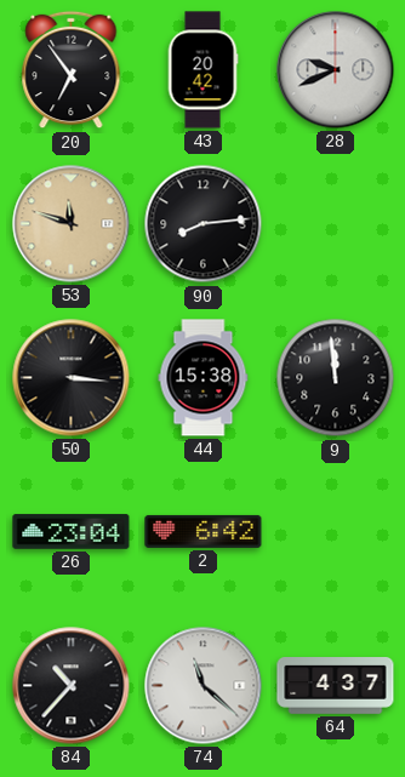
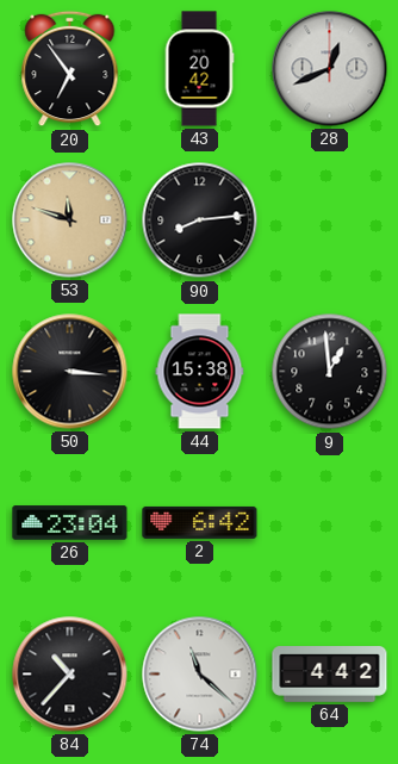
28: 9:41 -> 12:41
9: 11:59 -> 12:59
64: 4:37 -> 4:42
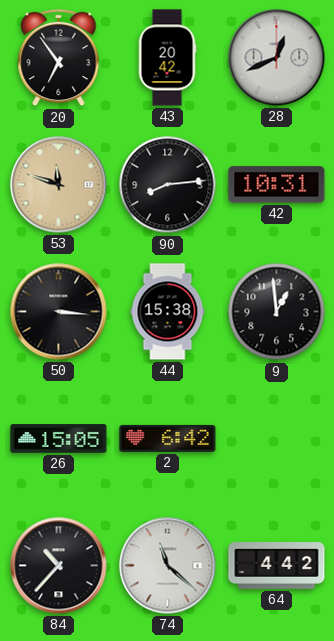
42: none -> 10:31
26: 23:04 -> 15:05
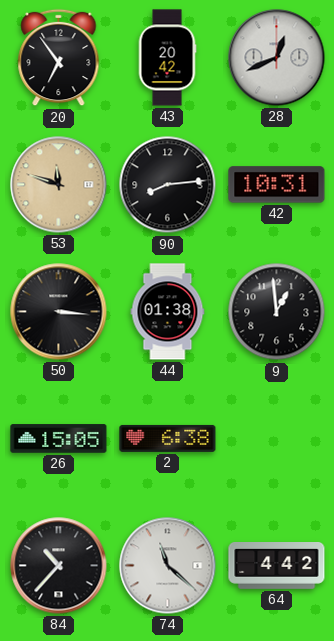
44: 15:38 -> 01:38
2: 6:42 -> 6:38
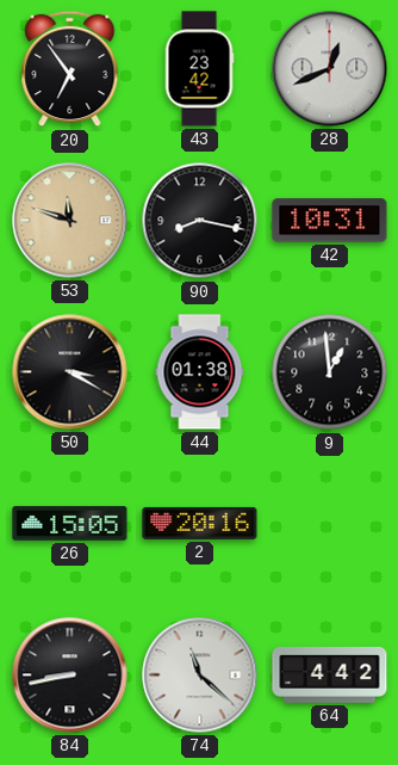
43: 20:42 -> 23:42
90: 8:14 -> 8:17
50: 3:16 -> 3:20
2: 6:38 -> 20:16
84: 10:37 -> 8:43
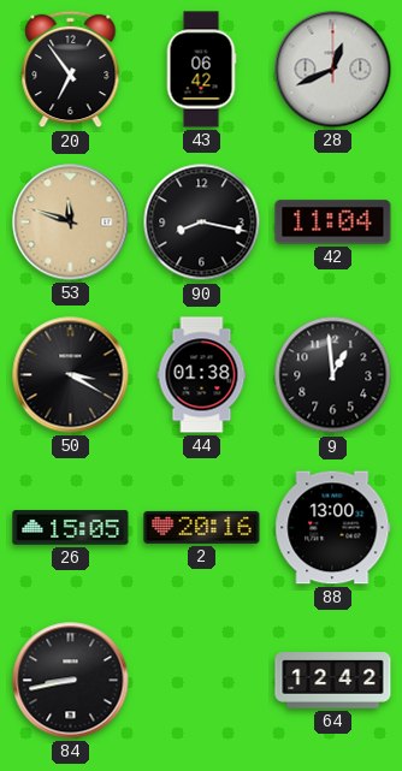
43: 23:42 -> 06:42
42: 10:31 -> 11:04
88: none -> 13:00
74: 11:22 -> none
64: 4:42 -> 12:42
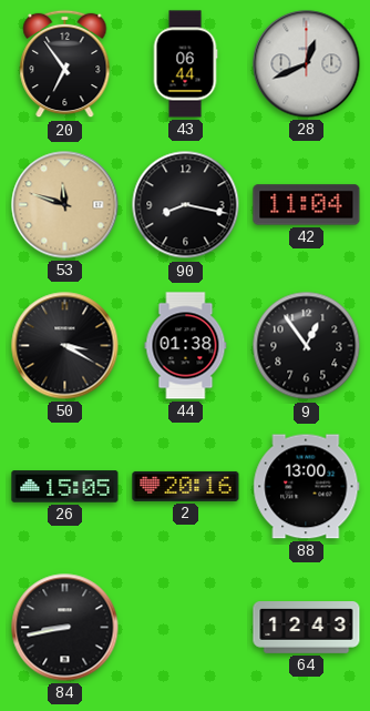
43: 06:42 -> 06:44
9: 12:59 -> 12:54
64: 12:42 -> 12:43
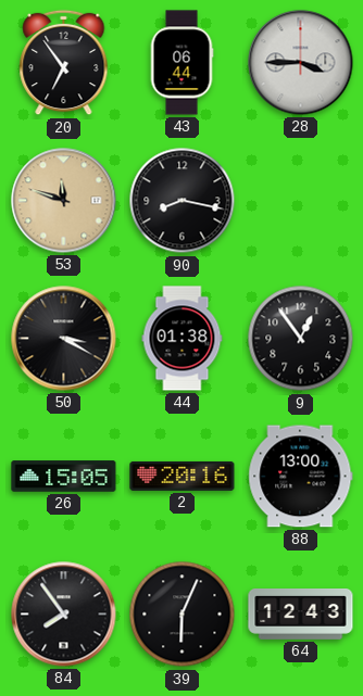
28: 12:41 -> 3:45
42: 11:04 -> none
84: 8:43 -> 7:54
39: none -> 6:04
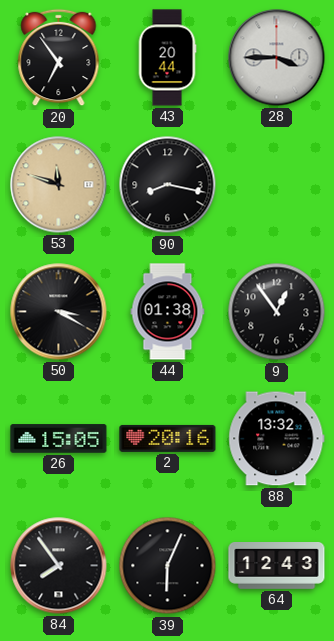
43: 06:44 -> 20:44
88: 13:00 -> 13:32
